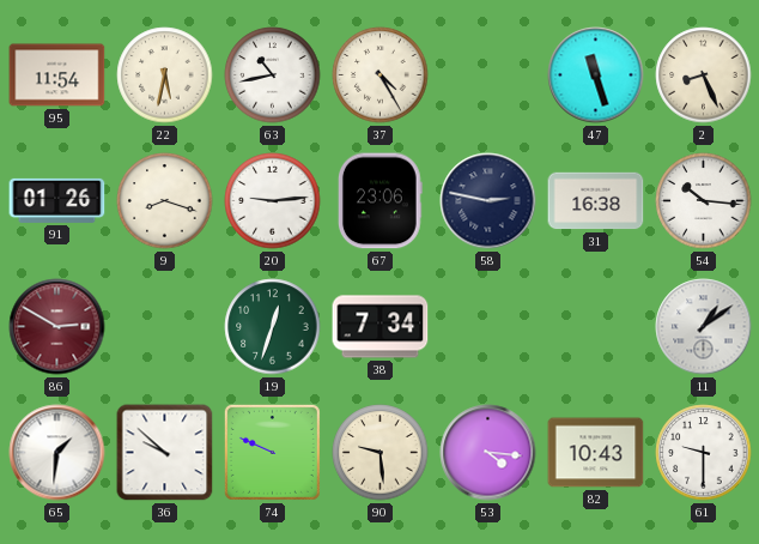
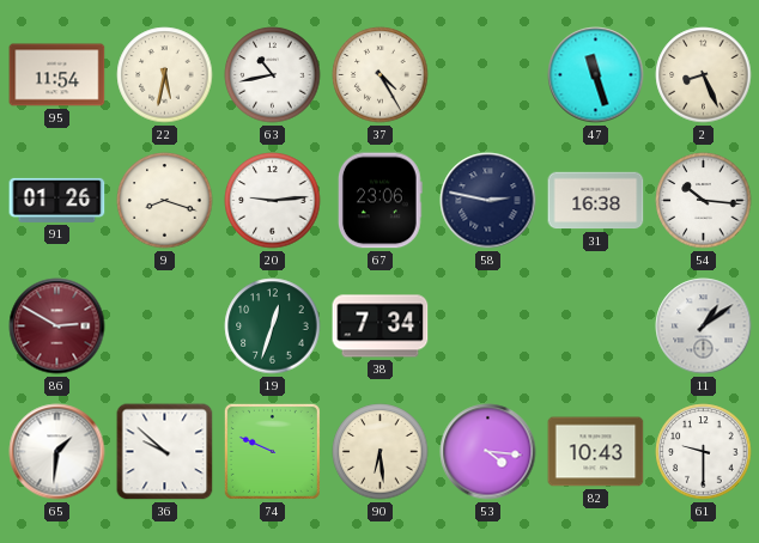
90: 9:29 -> 6:29
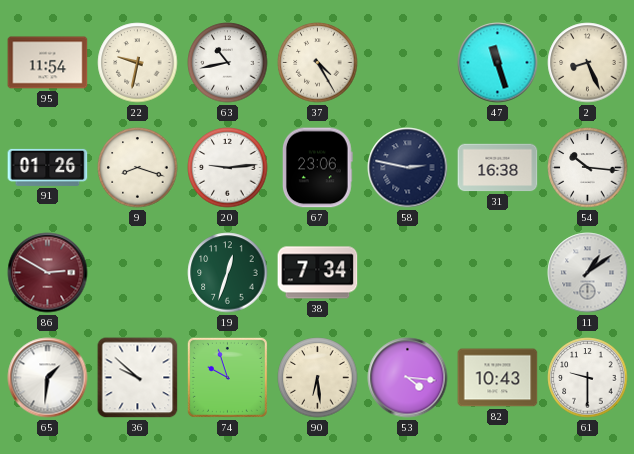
22: 5:32 -> 9:32
74: 9:49 -> 9:57
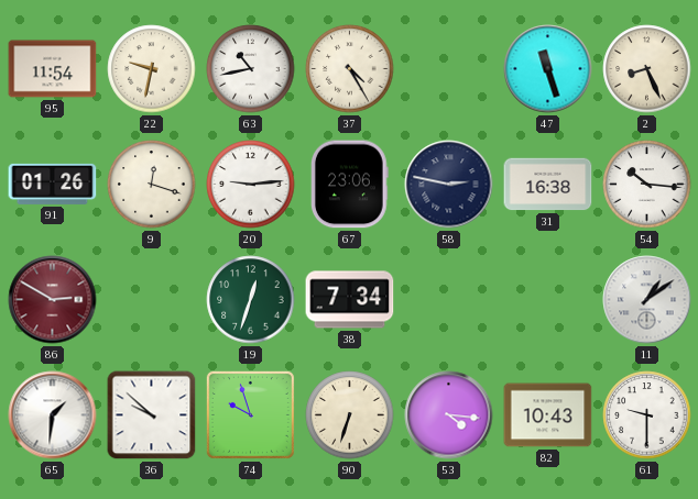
9: 8:18 -> 12:18
90: 6:29 -> 6:33
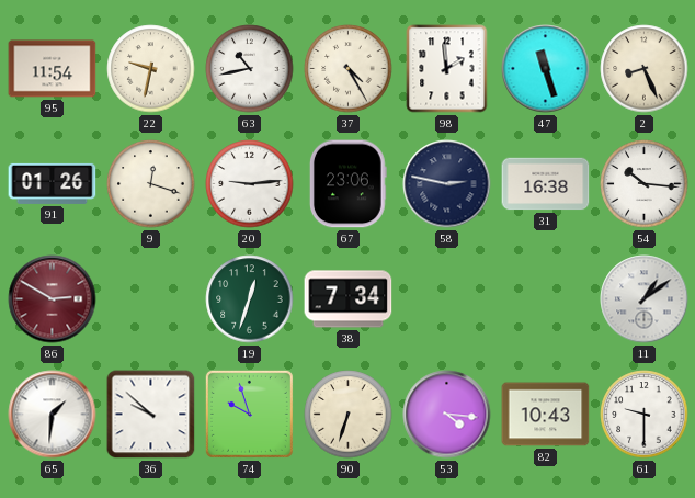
98: none -> 1:59
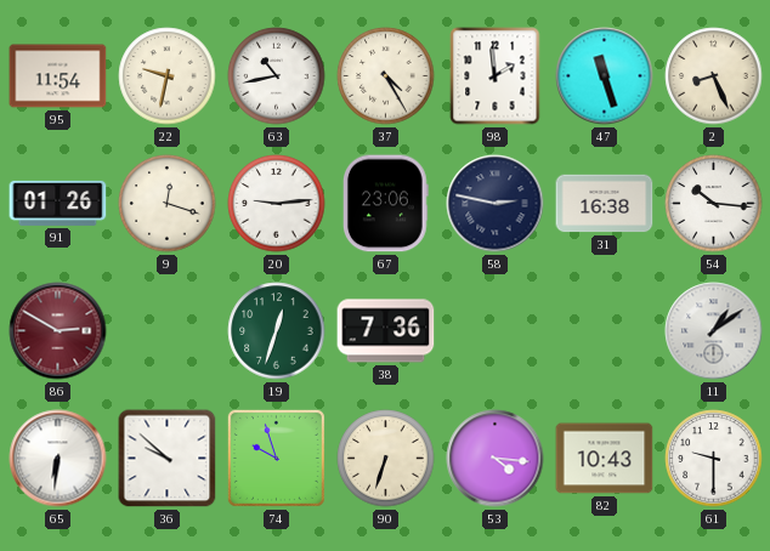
38: 7:34 -> 7:36
65: 1:31 -> 6:31
